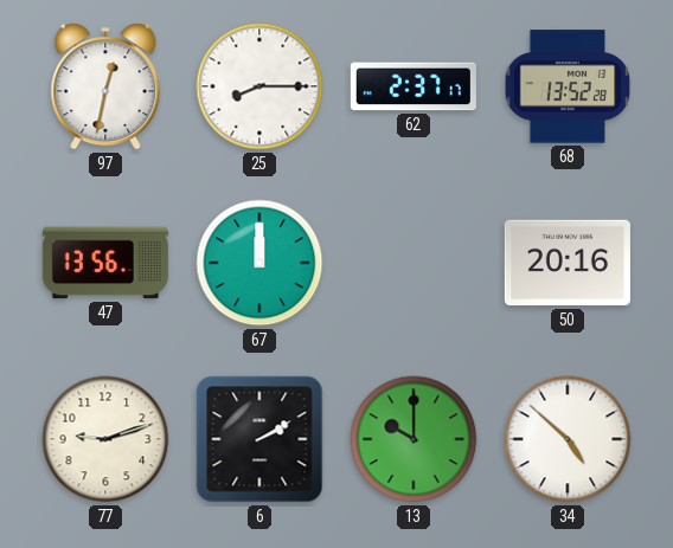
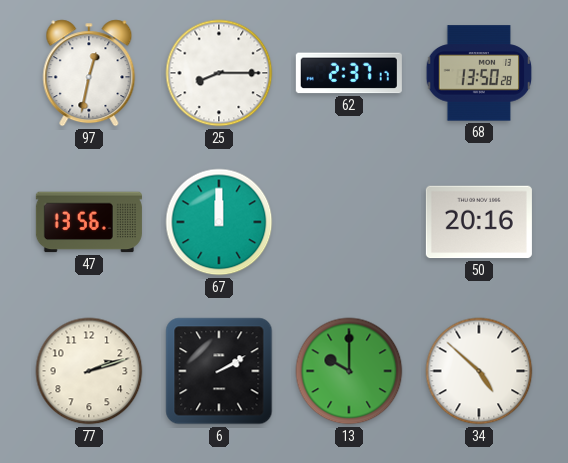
68: 13:52 -> 13:50
77: 9:12 -> 2:12
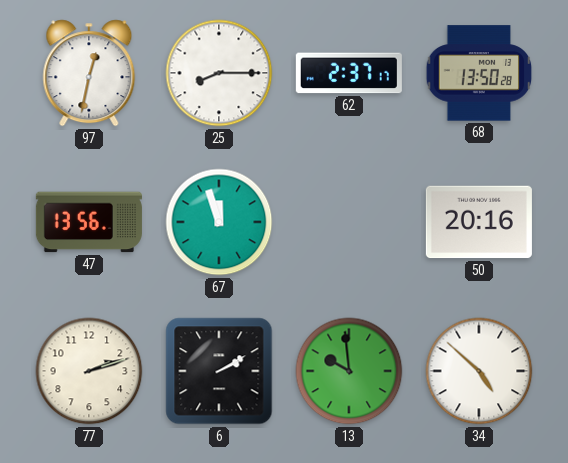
67: 12:00 -> 11:57
13: 10:00 -> 9:59
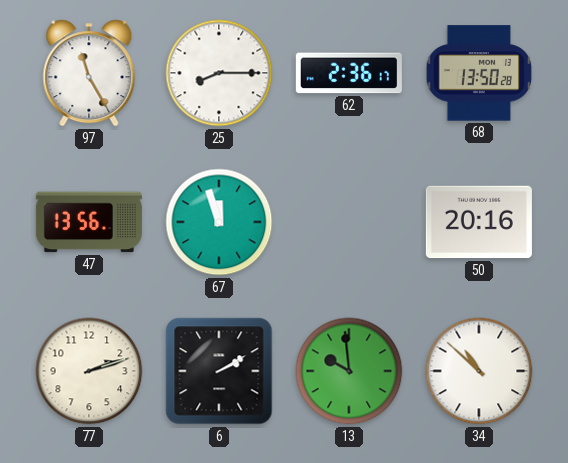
97: 12:32 -> 11:25
62: 2:37 -> 2:36
34: 4:52 -> 10:52
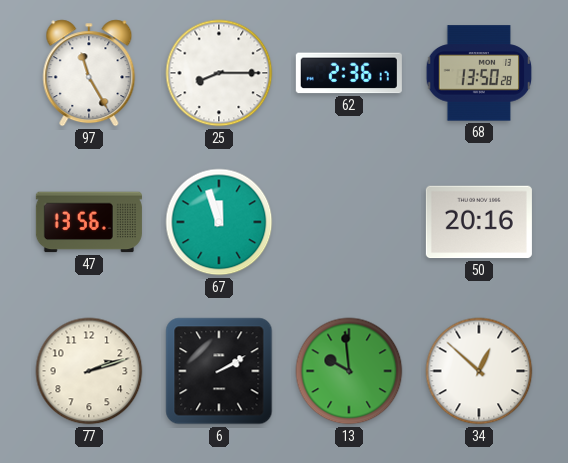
34: 10:52 -> 12:52
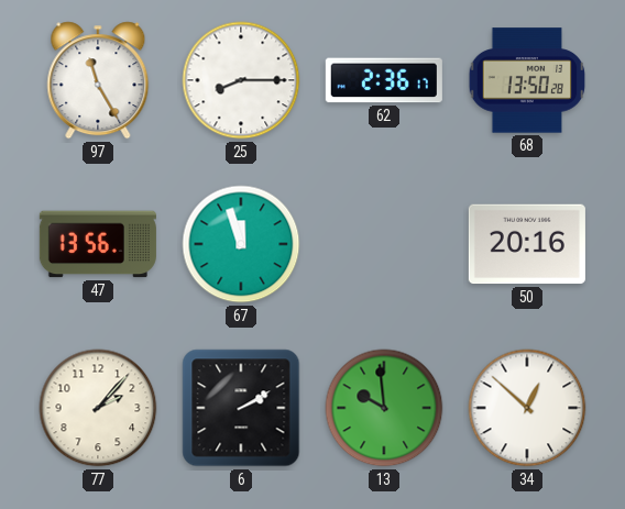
77: 2:12 -> 2:07
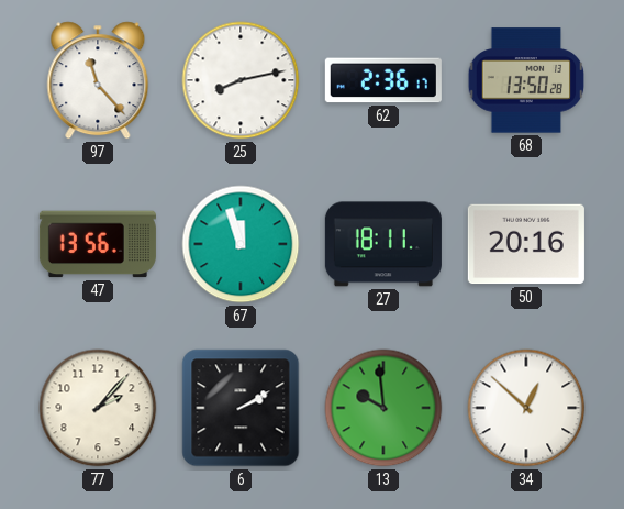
97: 11:25 -> 11:23
25: 8:15 -> 8:13
27: none -> 18:11
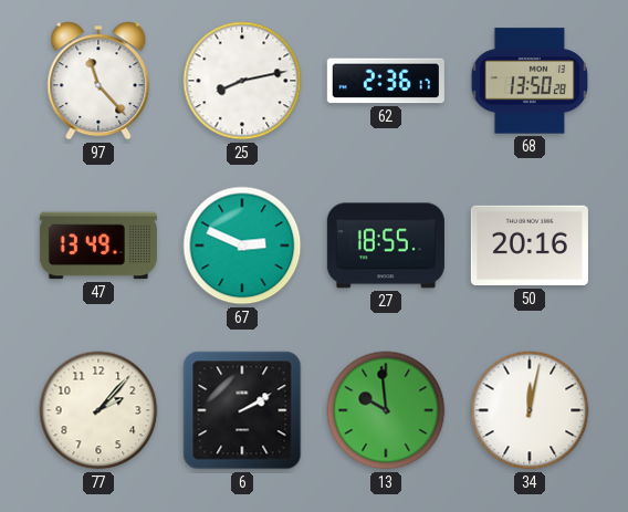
47: 13:56 -> 13:49
67: 11:57 -> 2:49
27: 18:11 -> 18:55
34: 12:52 -> 12:02
